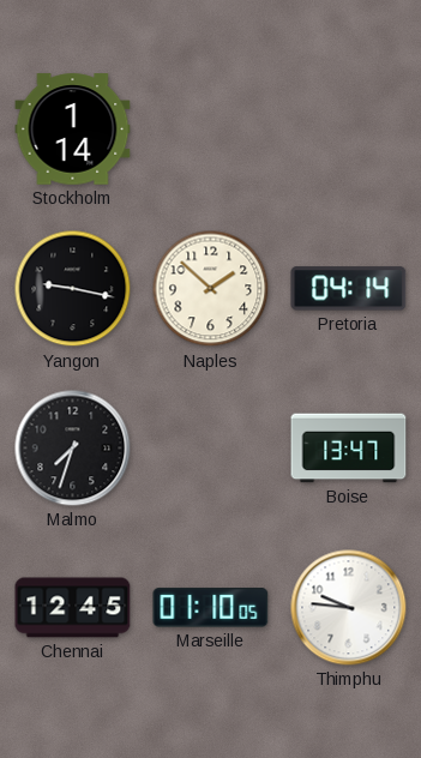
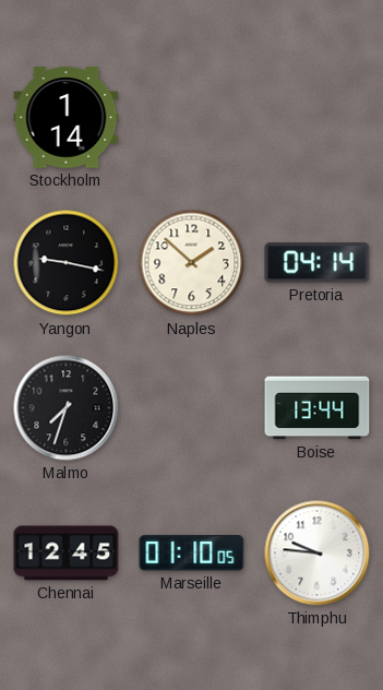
Boise: 13:47 -> 13:44
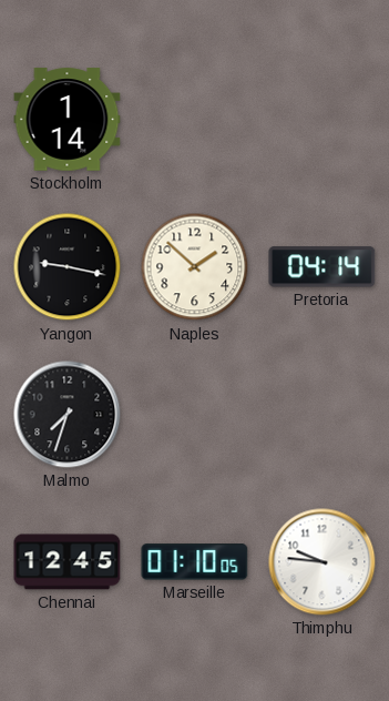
Boise: 13:44 -> none
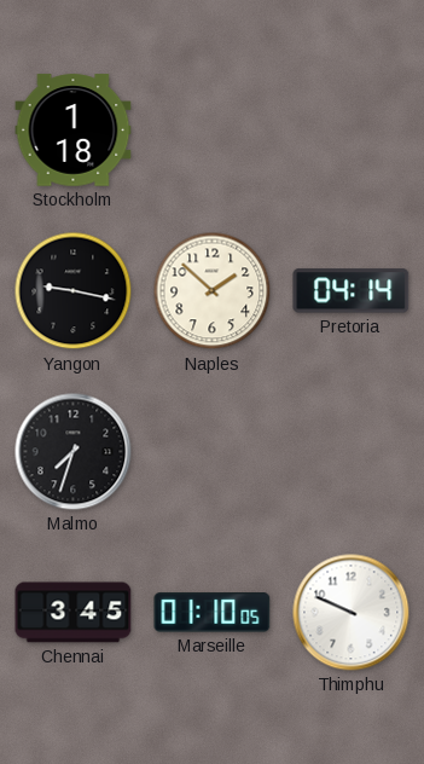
Stockholm: 1:14 -> 1:18
Chennai: 12:45 -> 3:45
Thimphu: 9:46 -> 9:49
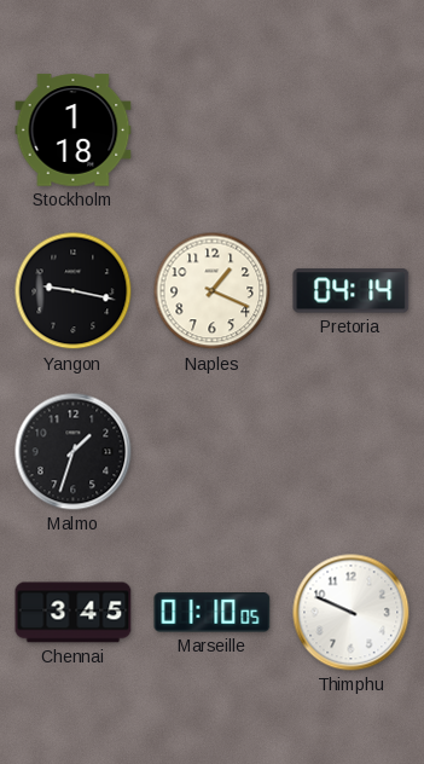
Naples: 1:52 -> 1:19
Malmo: 7:33 -> 1:33
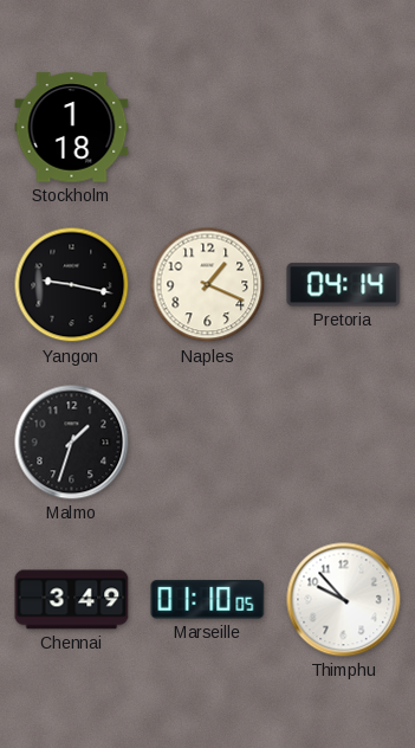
Chennai: 3:45 -> 3:49
Thimphu: 9:49 -> 9:53
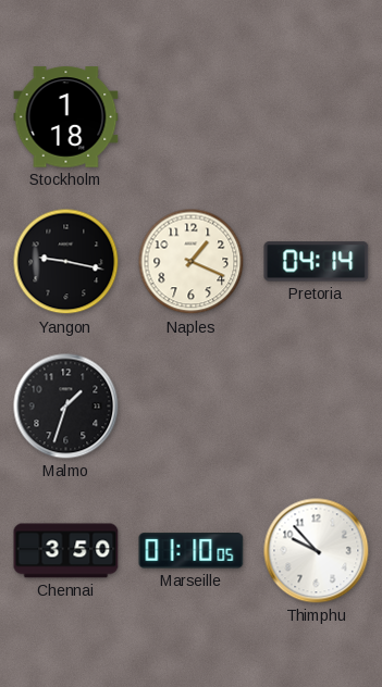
Chennai: 3:49 -> 3:50
